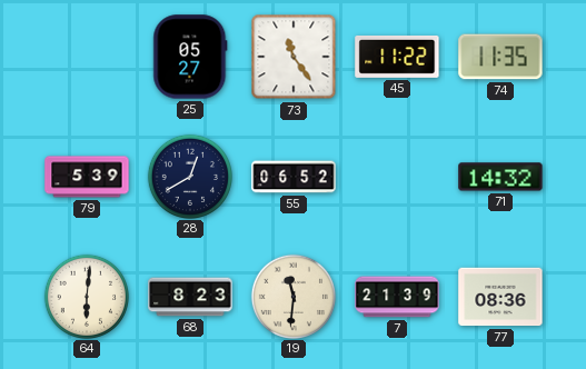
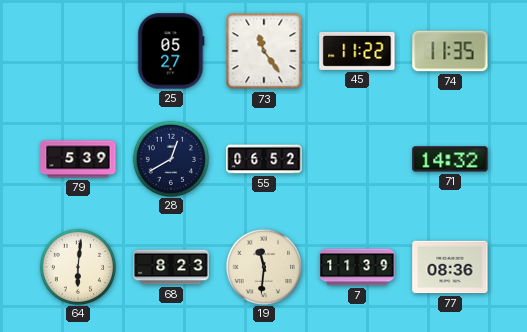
7: 21:39 -> 11:39
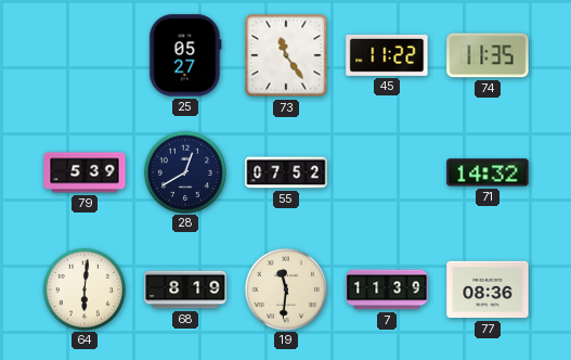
55: 06:52 -> 07:52
68: 8:23 -> 8:19
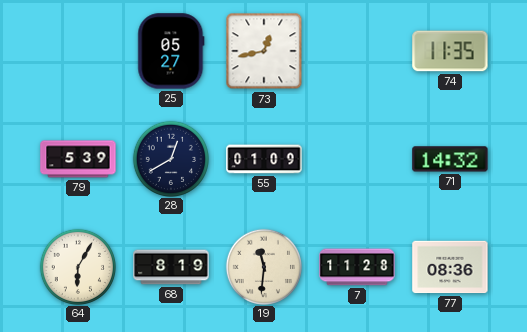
73: 11:24 -> 12:43
45: 11:22 -> none
55: 07:52 -> 01:09
64: 6:01 -> 6:05
7: 11:39 -> 11:28
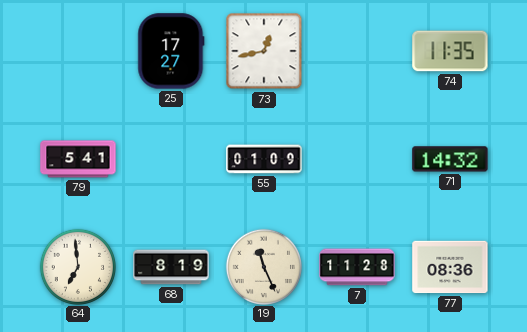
25: 05:27 -> 17:27
79: 5:39 -> 5:41
28: 12:40 -> none
64: 6:05 -> 6:59
19: 11:31 -> 11:26
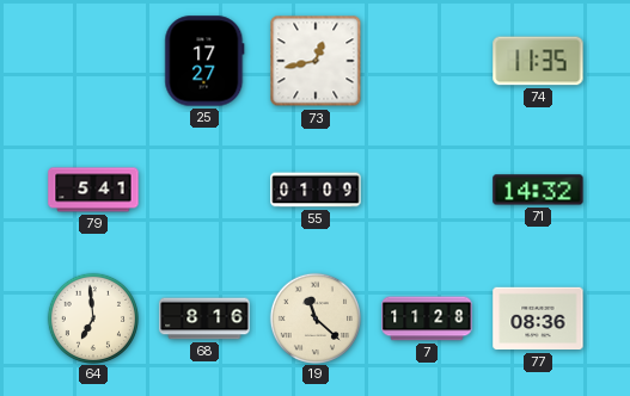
68: 8:19 -> 8:16
19: 11:26 -> 11:22
